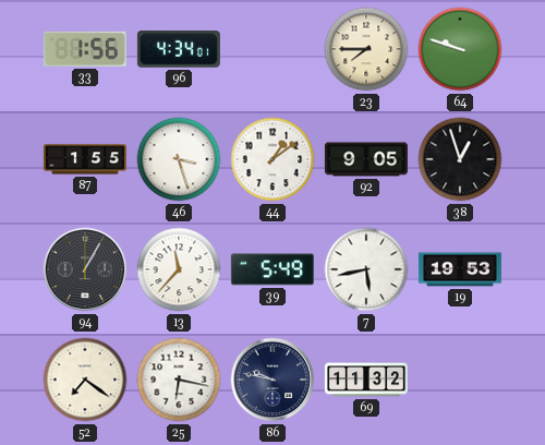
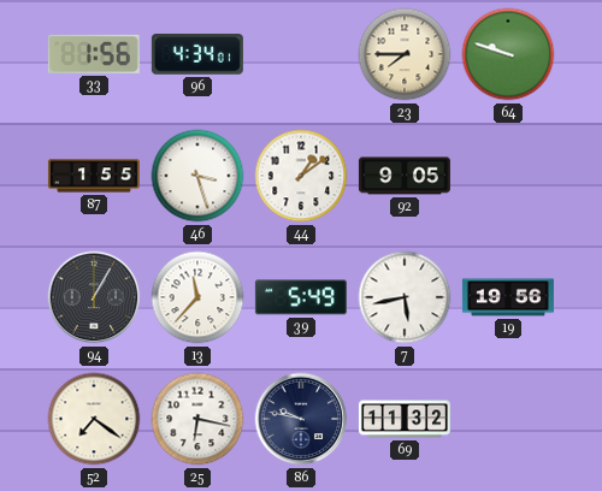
38: 12:57 -> none
19: 19:53 -> 19:56
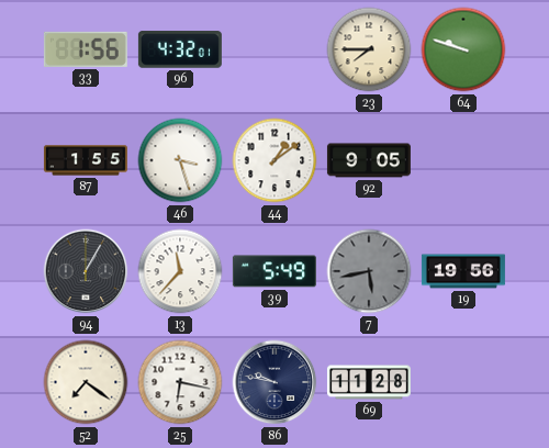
96: 4:34 -> 4:32
7 dial: white -> grey
69: 11:32 -> 11:28
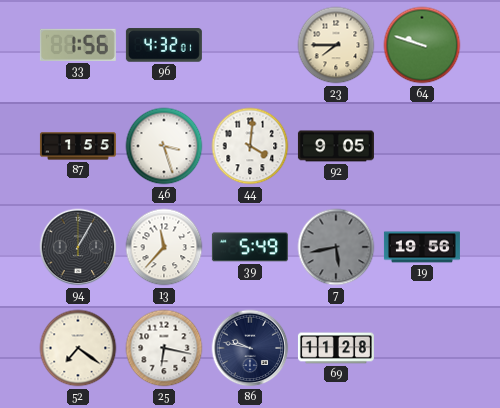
44: 1:09 -> 4:01
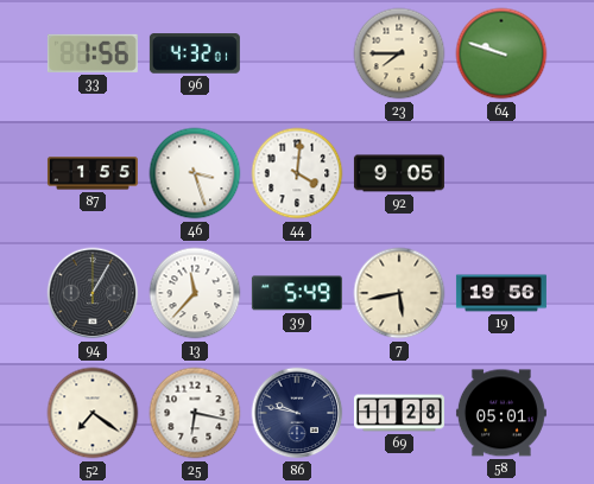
7 dial: grey -> cream
58: none -> 05:01
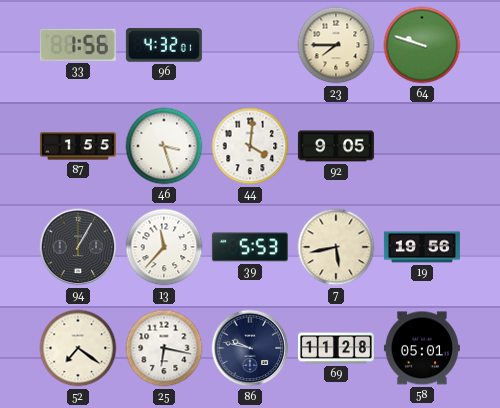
39: 5:49 -> 5:53
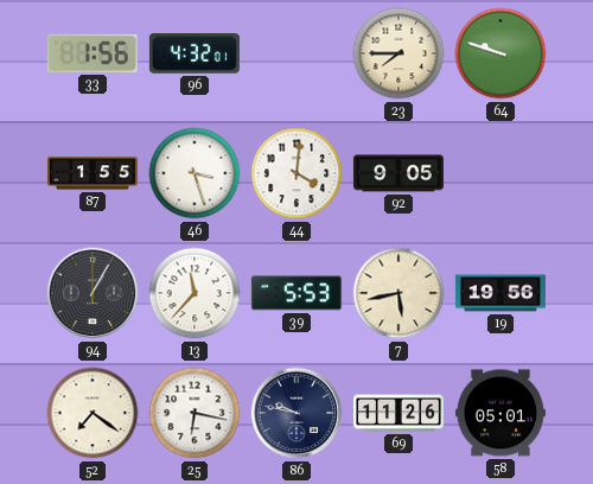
69: 11:28 -> 11:26
